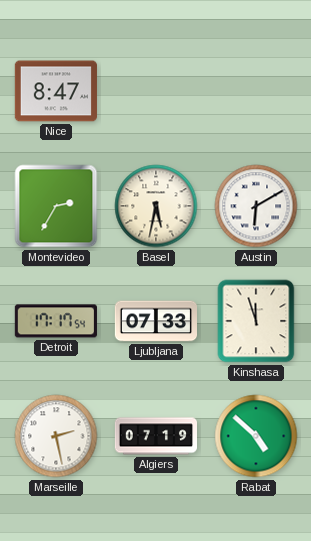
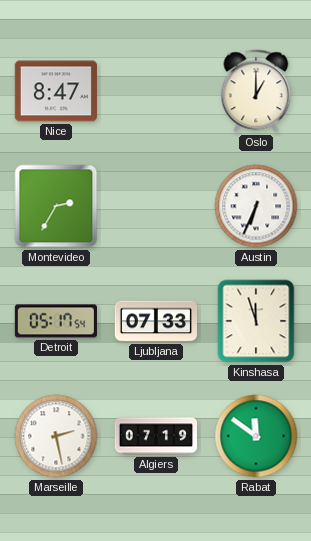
Oslo: none -> 1:00
Basel: 5:32 -> none
Austin: 6:10 -> 6:34
Detroit: 17:17 -> 05:17
Rabat: 4:52 -> 11:51
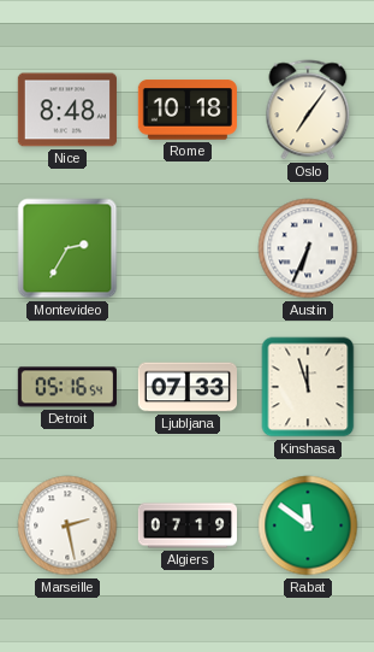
Nice: 8:47 -> 8:48
Rome: none -> 10:18
Oslo: 1:00 -> 7:06
Detroit: 05:17 -> 05:16
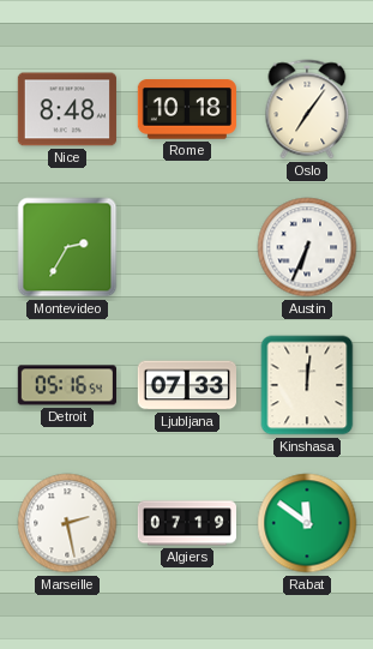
Kinshasa: 11:57 -> 12:01
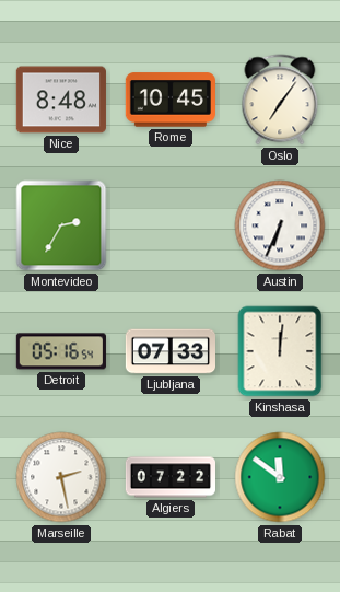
Rome: 10:18 -> 10:45
Algiers: 07:19 -> 07:22
